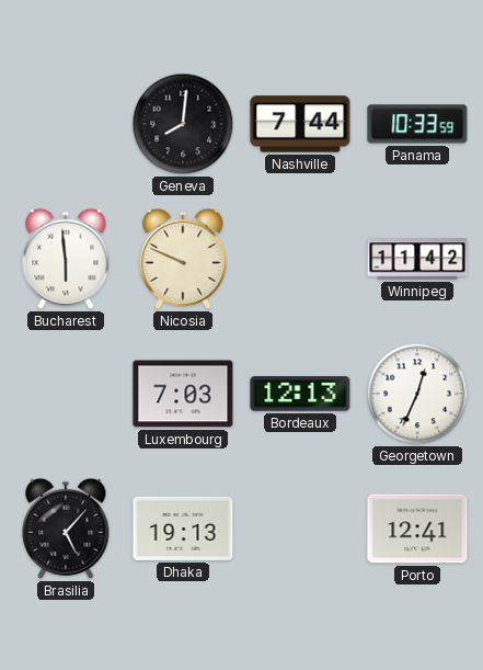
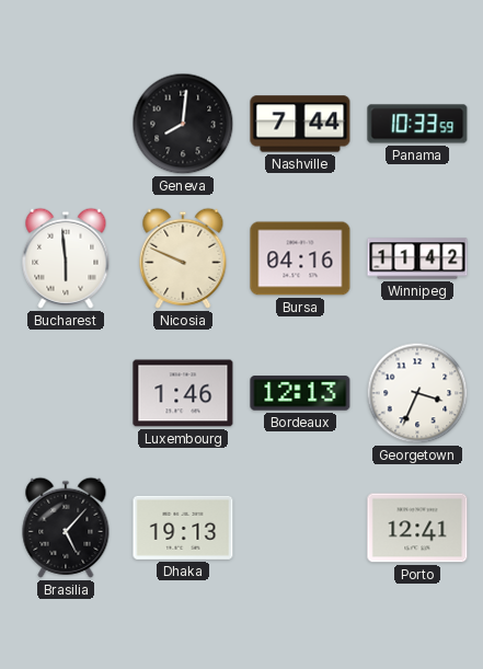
Bursa: none -> 04:16
Luxembourg: 7:03 -> 1:46
Georgetown: 12:34 -> 3:34
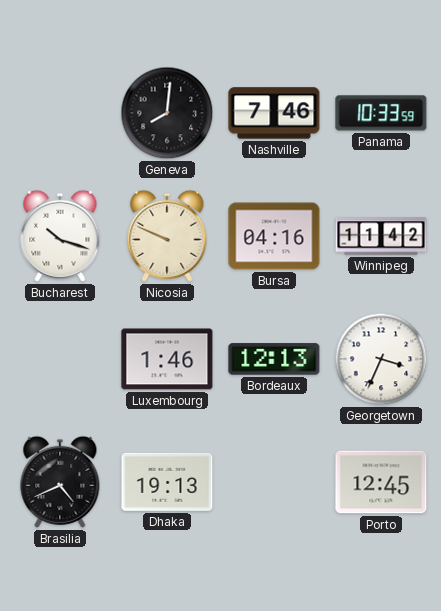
Nashville: 7:44 -> 7:46
Bucharest: 5:59 -> 10:18
Brasilia: 5:07 -> 4:41
Porto: 12:41 -> 12:45
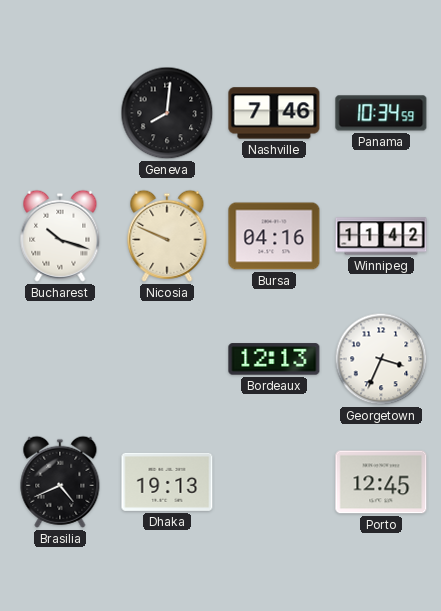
Panama: 10:33 -> 10:34
Luxembourg: 1:46 -> none
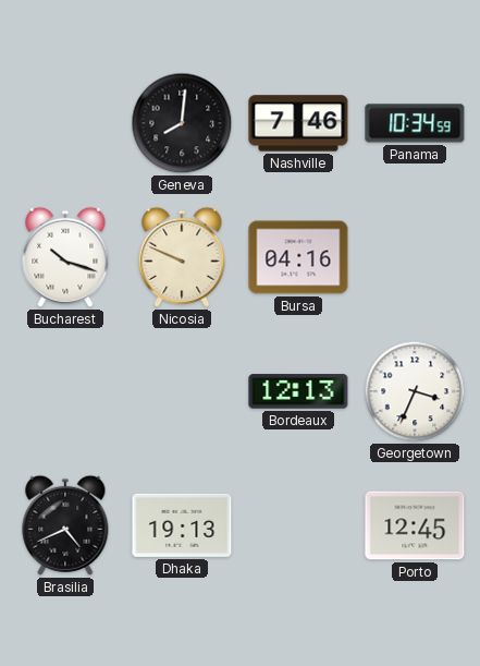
Winnipeg: 11:42 -> none
